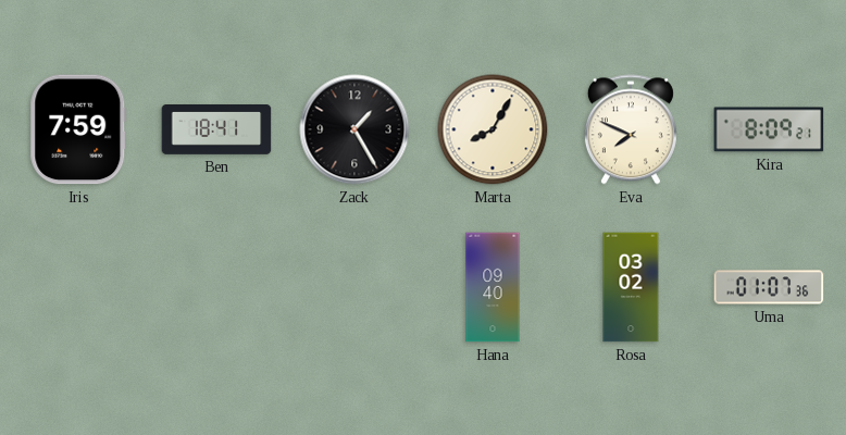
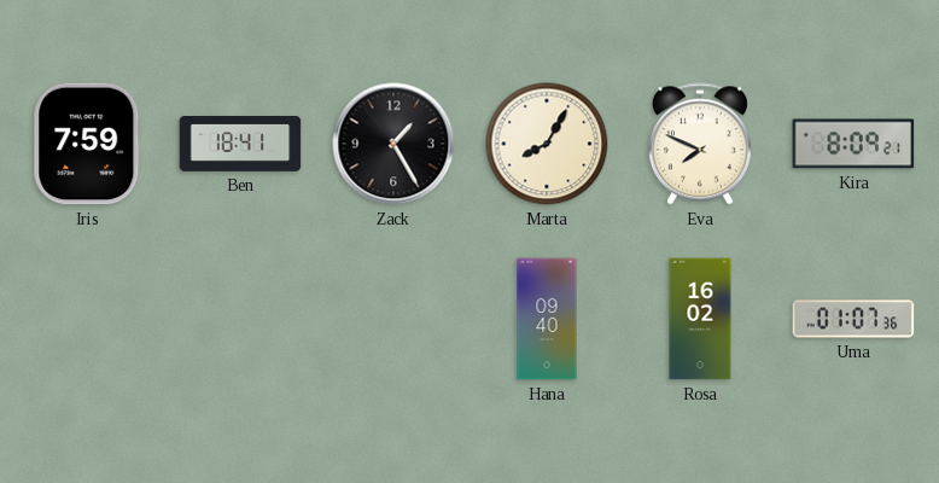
Rosa: 03:02 -> 16:02
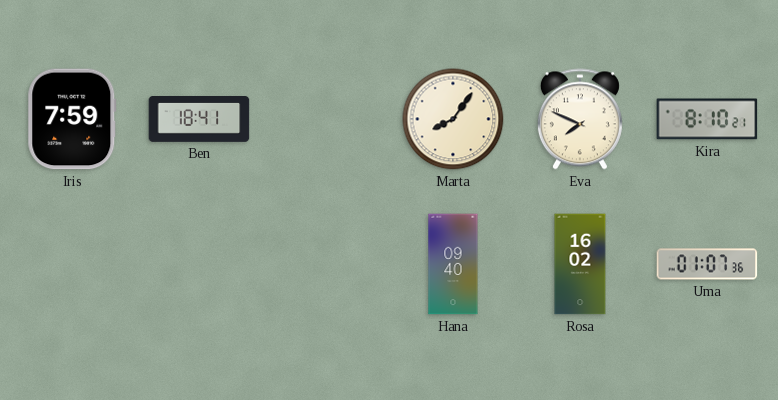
Zack: 1:25 -> none
Marta: 8:05 -> 8:06
Kira: 8:09 -> 8:10
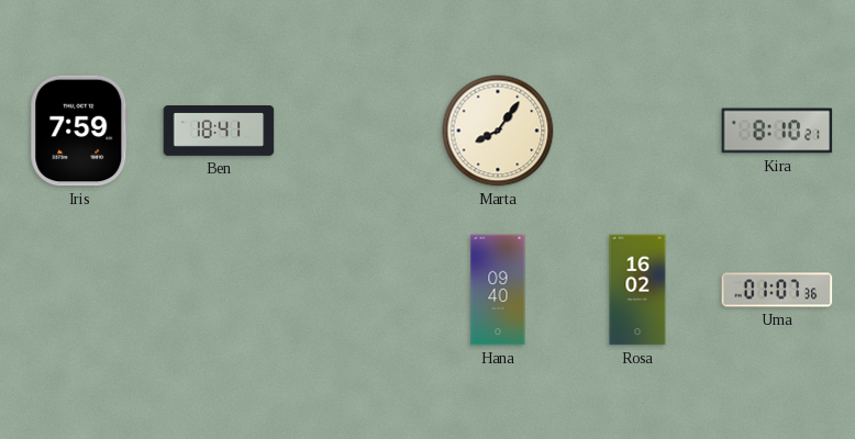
Eva: 7:49 -> none
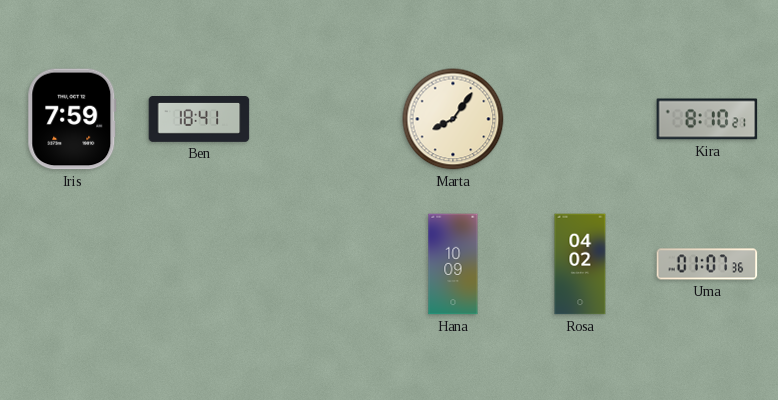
Hana: 09:40 -> 10:09
Rosa: 16:02 -> 04:02
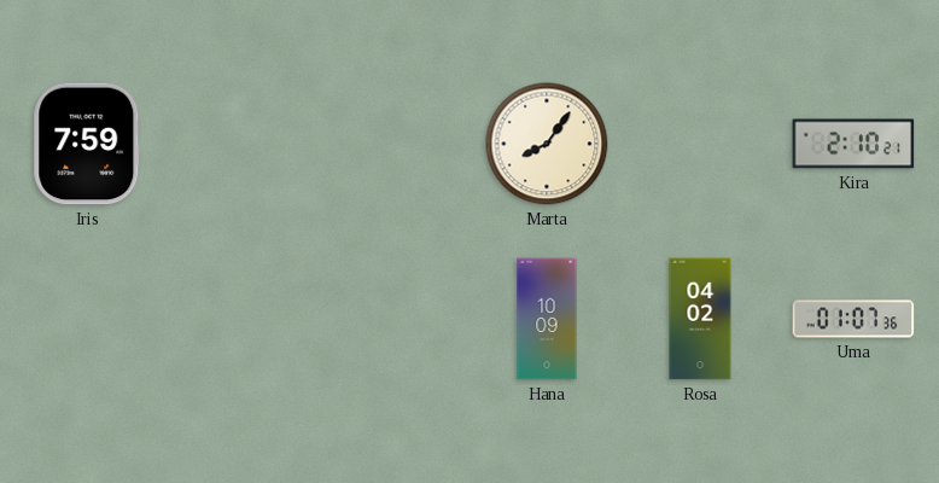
Ben: 18:41 -> none
Kira: 8:10 -> 2:10
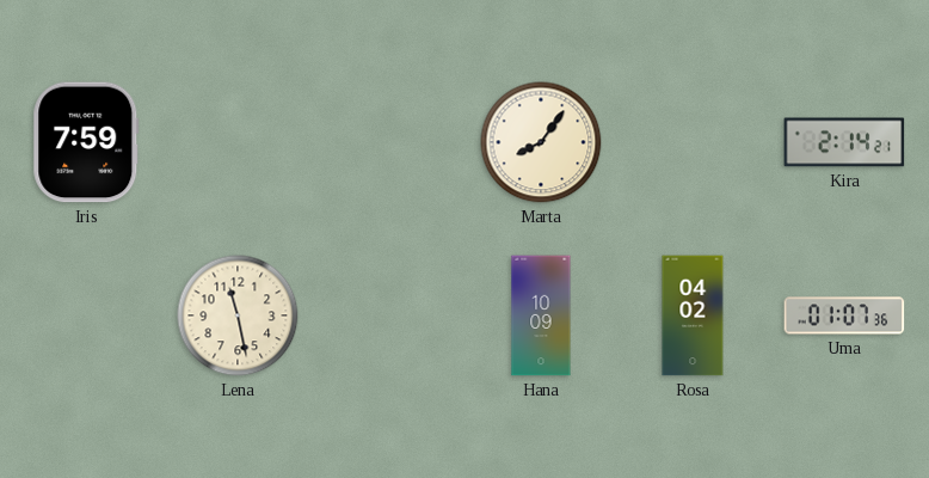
Kira: 2:10 -> 2:14
Lena: none -> 11:28
